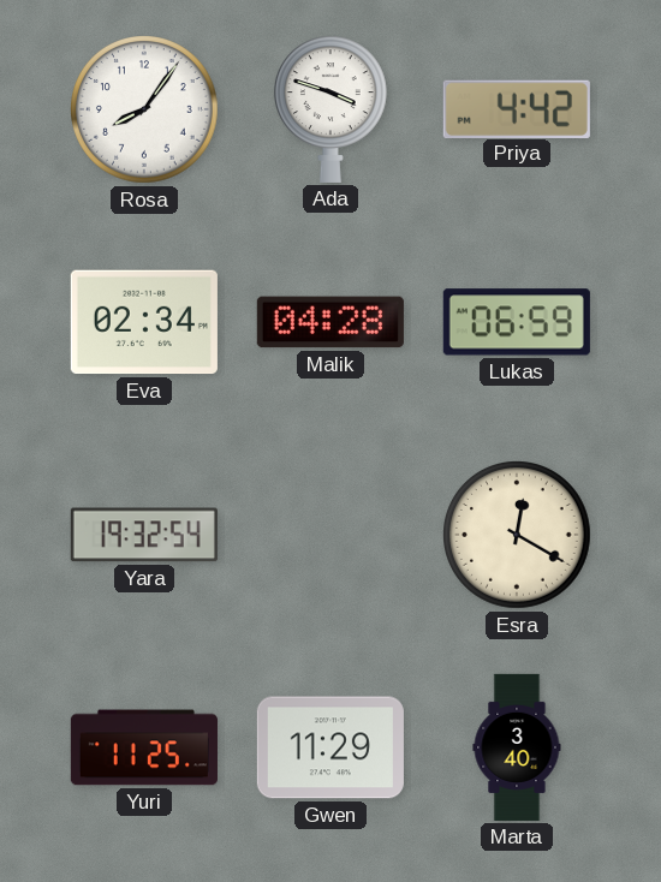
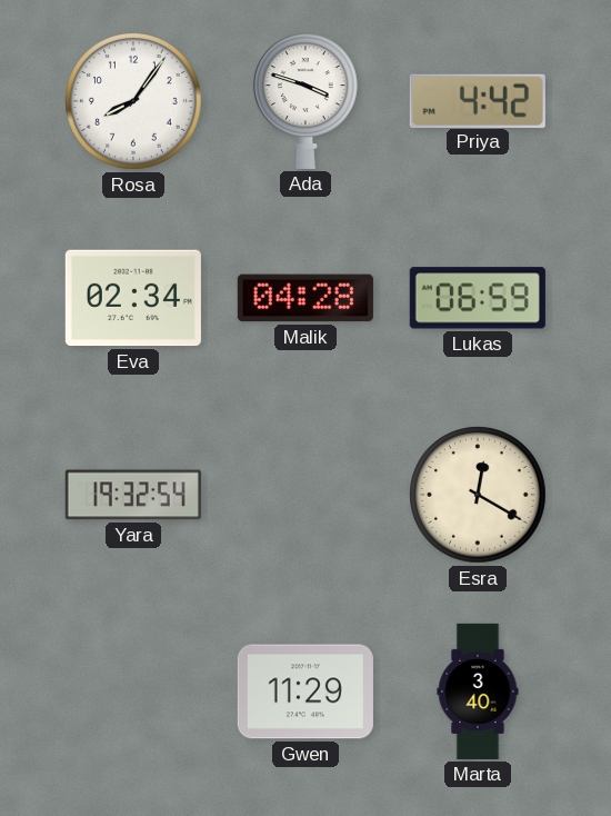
Yuri: 11:25 -> none
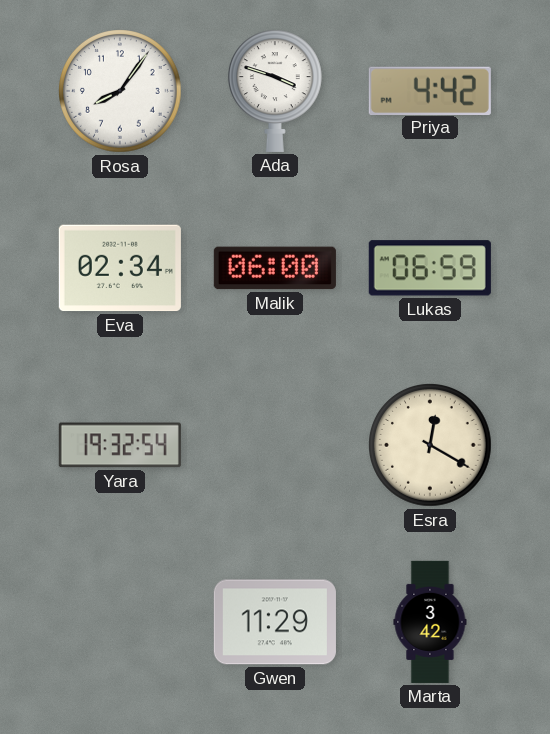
Malik: 04:28 -> 06:00
Marta: 3:40 -> 3:42
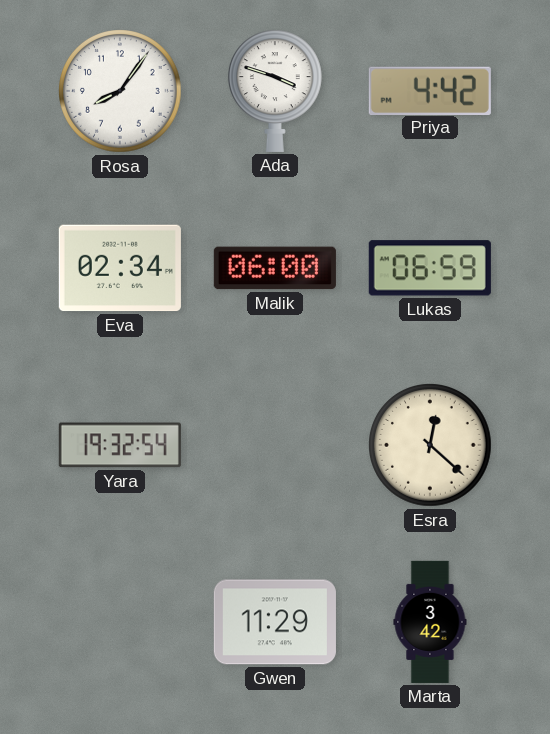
Esra: 12:20 -> 12:22
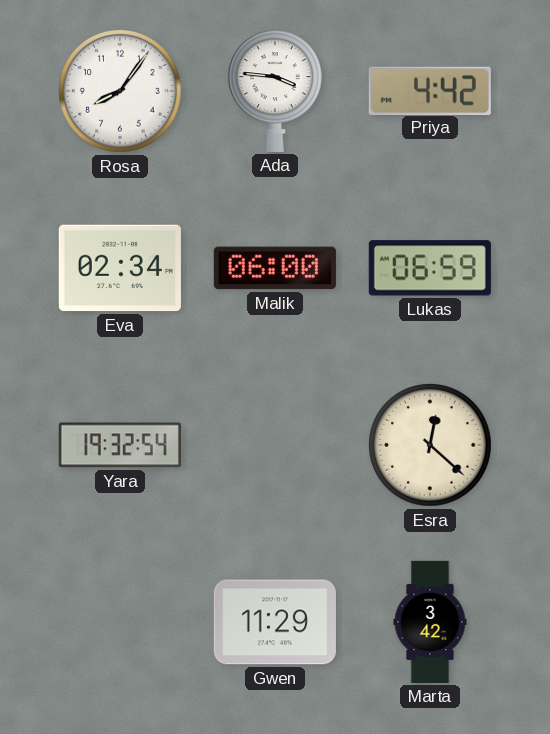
Ada: 3:48 -> 3:46
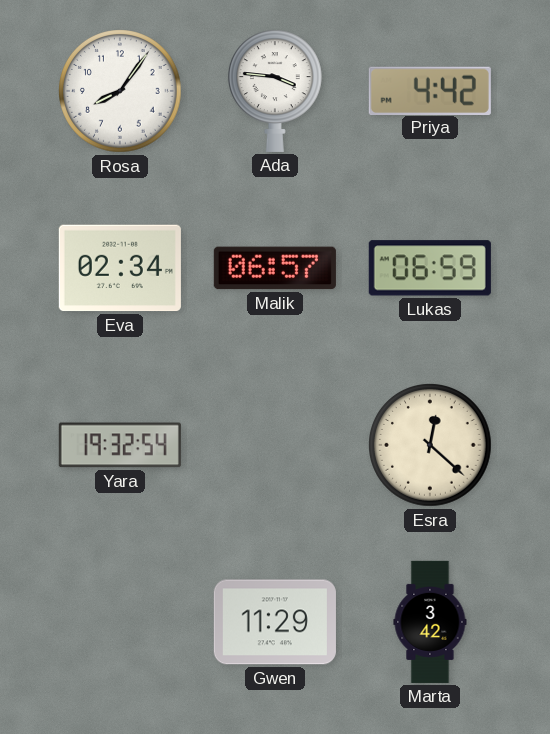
Malik: 06:00 -> 06:57
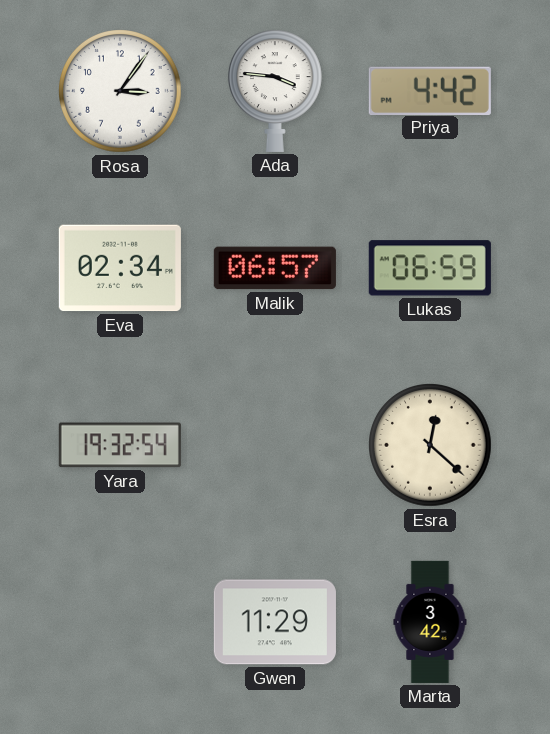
Rosa: 8:06 -> 3:06
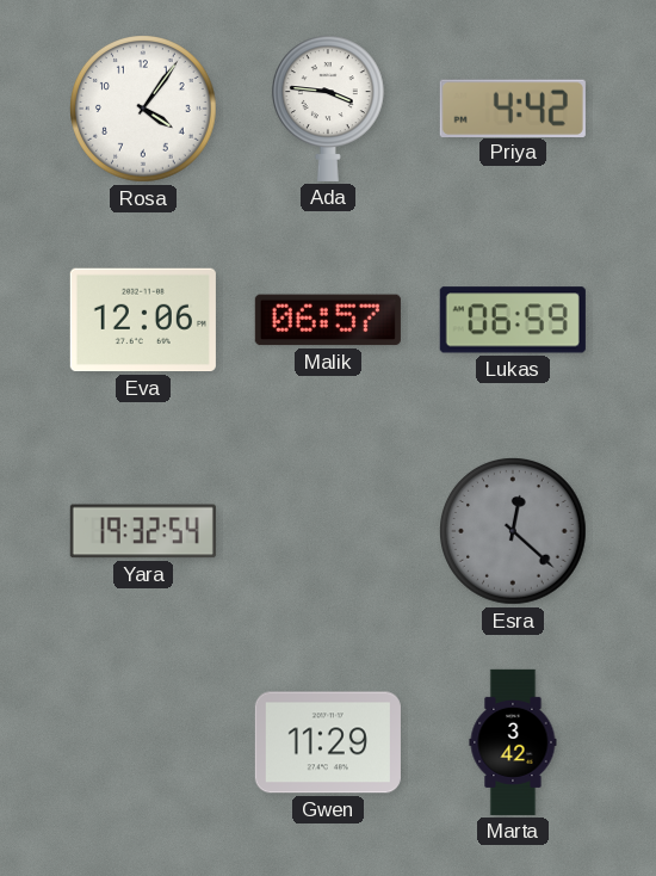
Rosa: 3:06 -> 4:06
Eva: 02:34 -> 12:06
Esra dial: cream -> grey
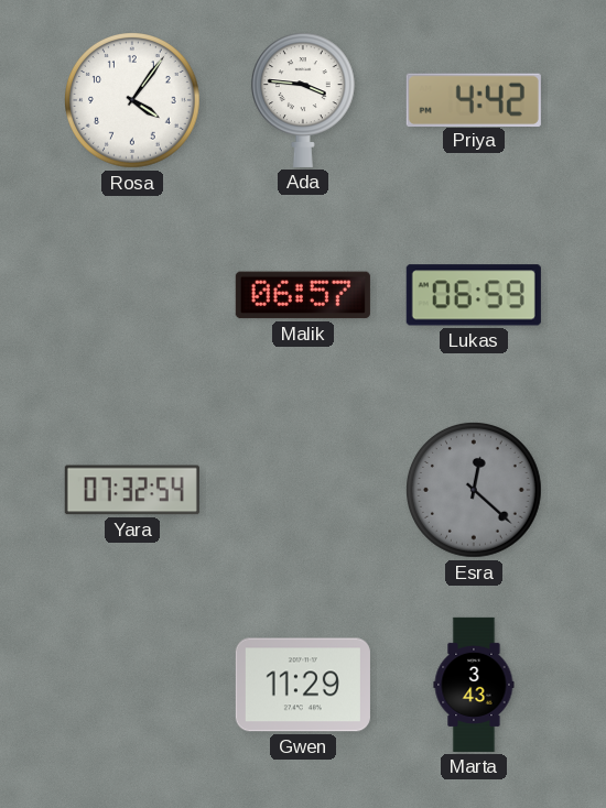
Eva: 12:06 -> none
Yara: 19:32 -> 07:32
Marta: 3:42 -> 3:43
